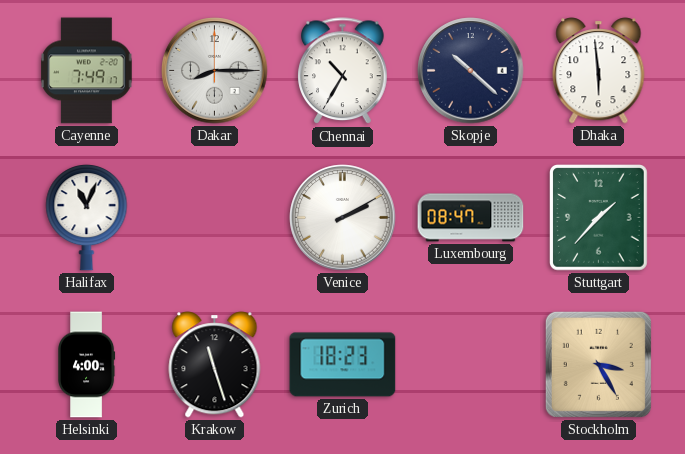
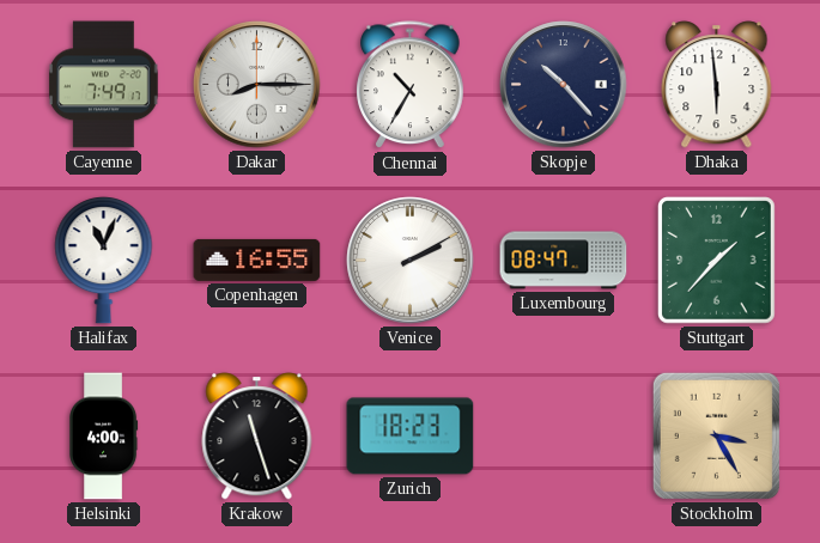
Skopje: 10:22 -> 10:23
Copenhagen: none -> 16:55
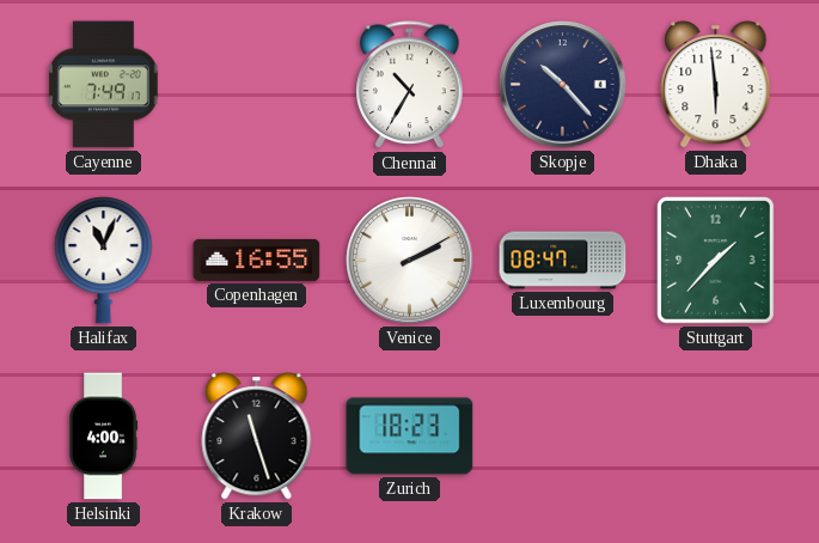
Dakar: 8:15 -> none
Stockholm: 3:25 -> none
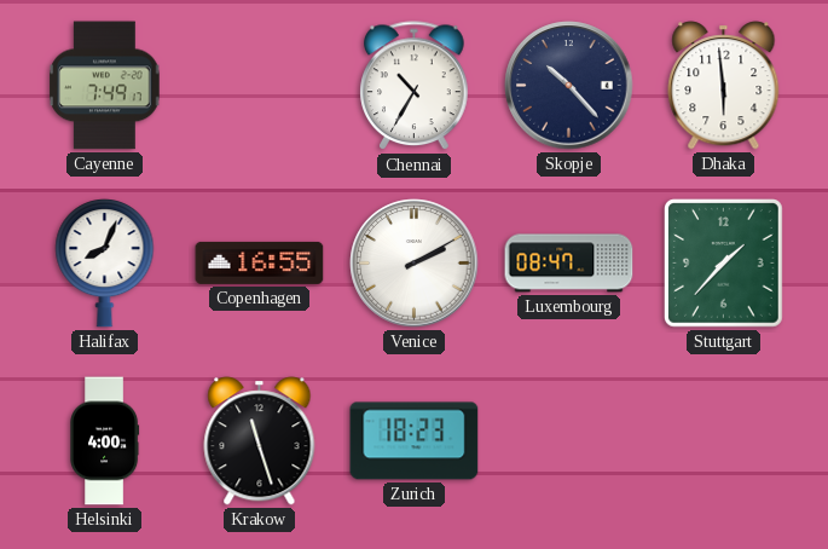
Halifax: 11:04 -> 8:04
